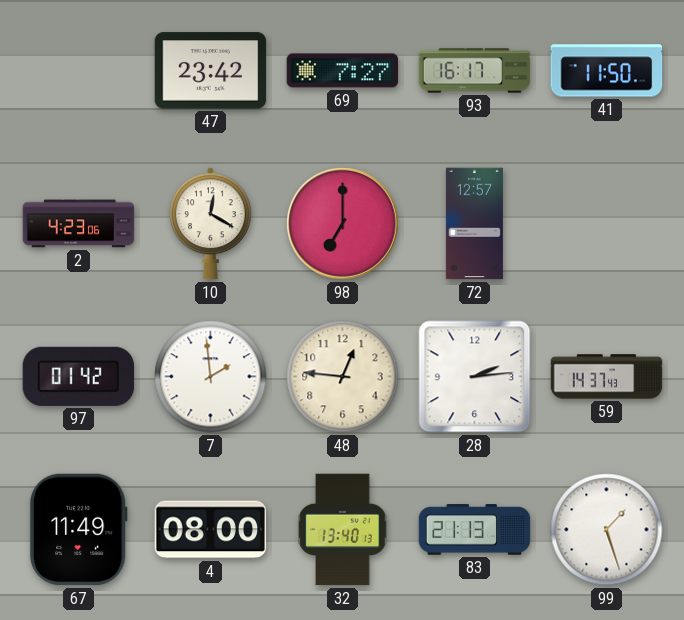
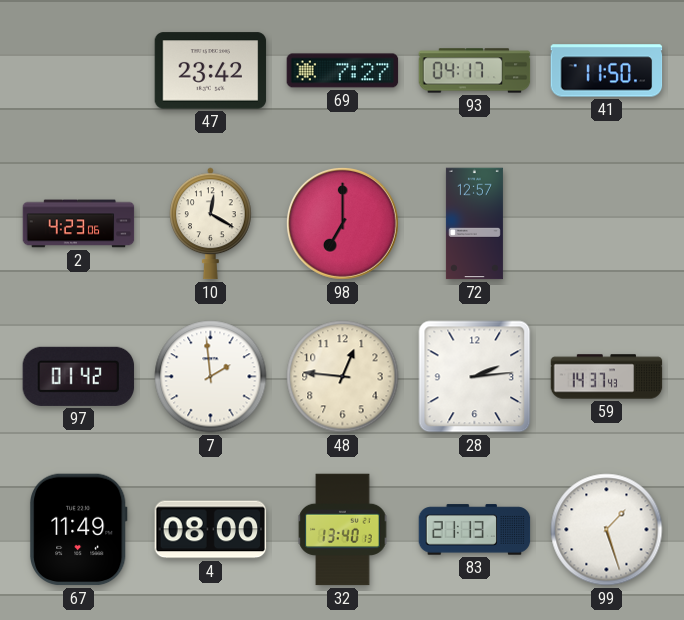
93: 16:17 -> 04:17
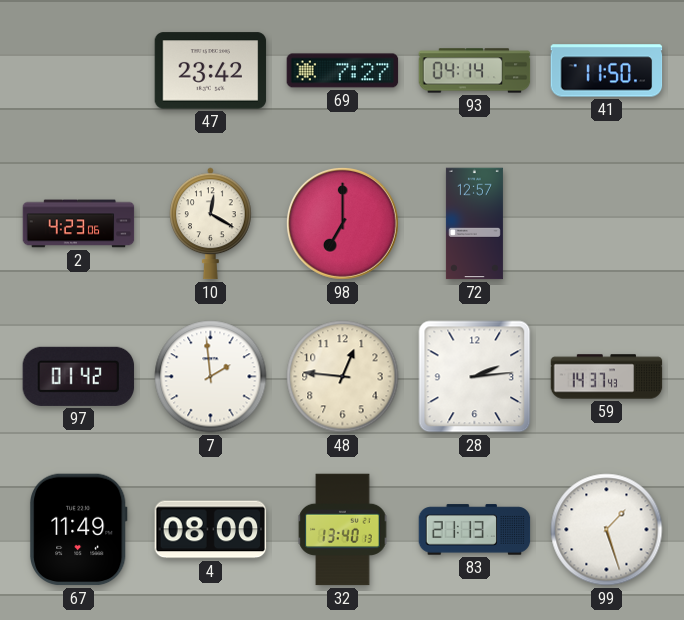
93: 04:17 -> 04:14
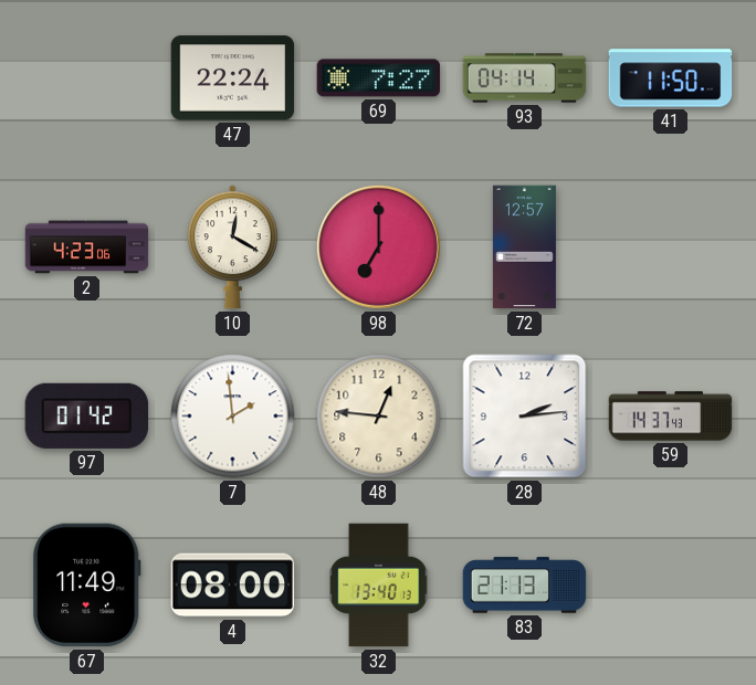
47: 23:42 -> 22:24
99: 1:27 -> none
